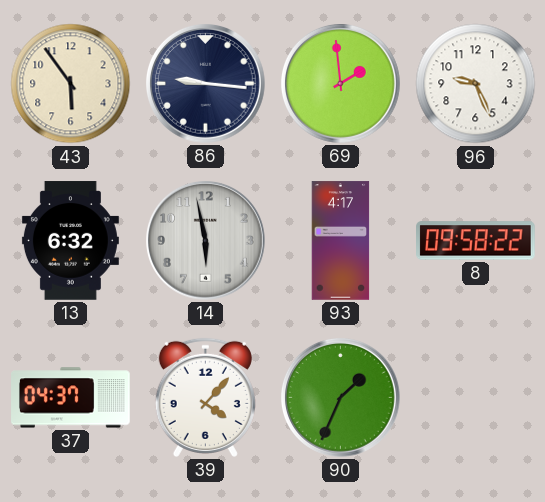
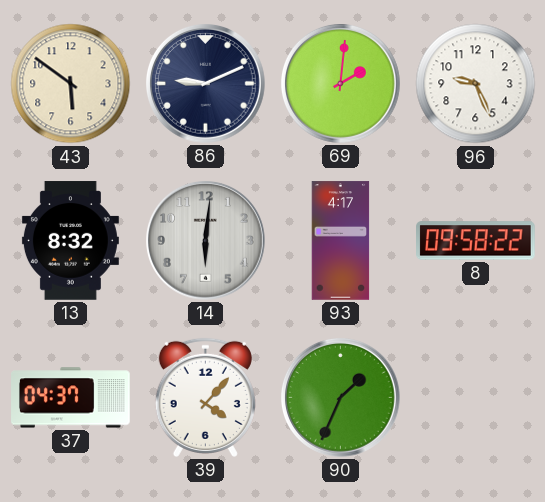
43: 5:54 -> 5:51
86: 9:16 -> 9:11
69: 1:59 -> 2:01
13: 6:32 -> 8:32
14: 5:58 -> 6:01
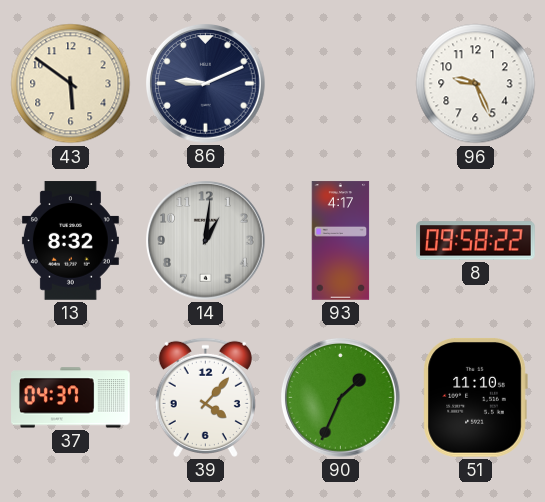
69: 2:01 -> none
14: 6:01 -> 1:01
51: none -> 11:10
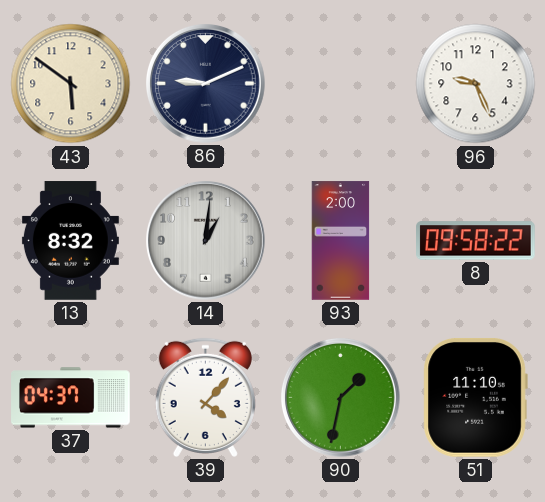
93: 4:17 -> 2:00
90: 1:34 -> 1:32
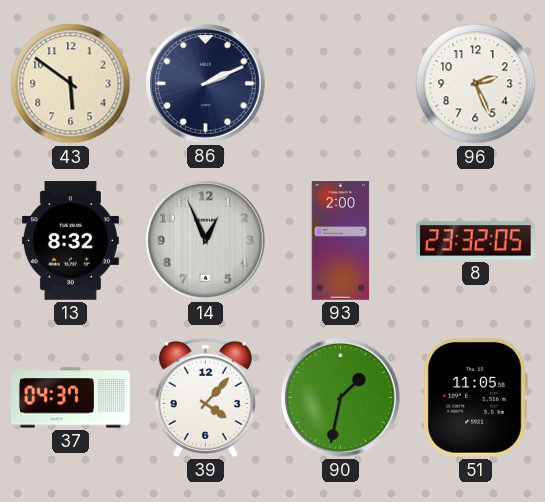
86: 9:11 -> 2:11
96: 9:26 -> 2:26
14: 1:01 -> 12:56
8: 09:58 -> 23:32
51: 11:10 -> 11:05
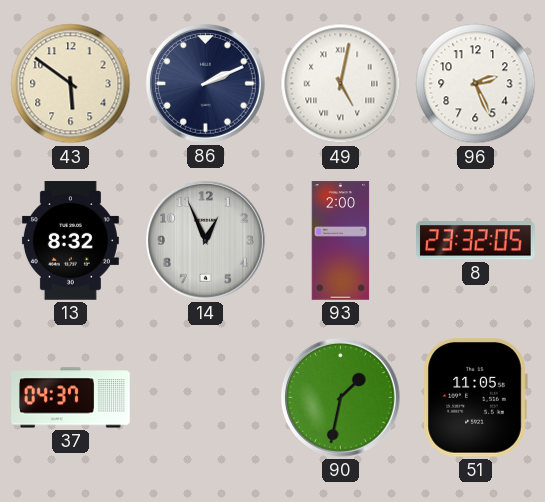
49: none -> 5:02
39: 4:07 -> none
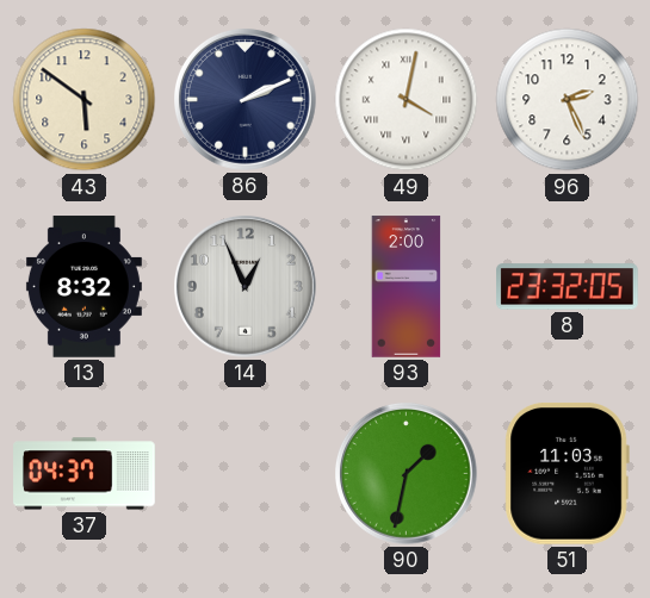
49: 5:02 -> 4:02
51: 11:05 -> 11:03
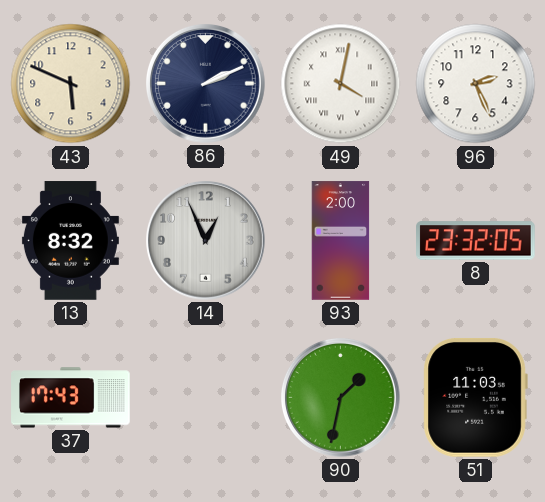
43: 5:51 -> 5:49
37: 04:37 -> 17:43
